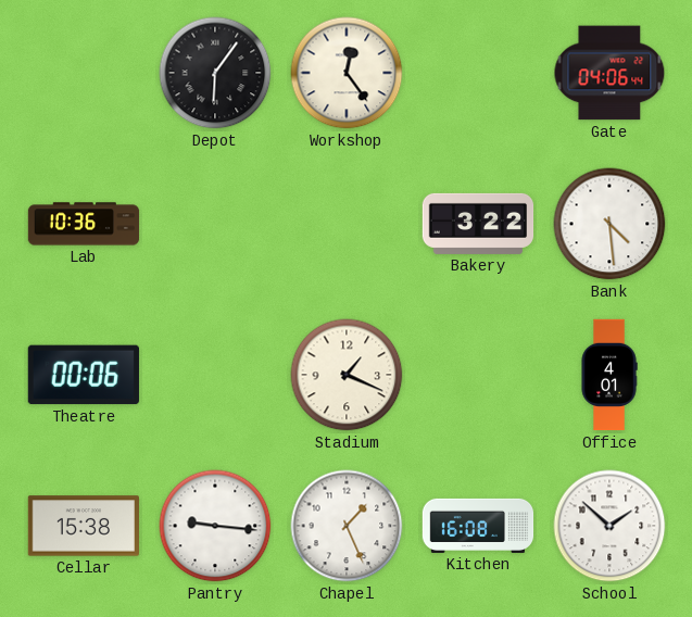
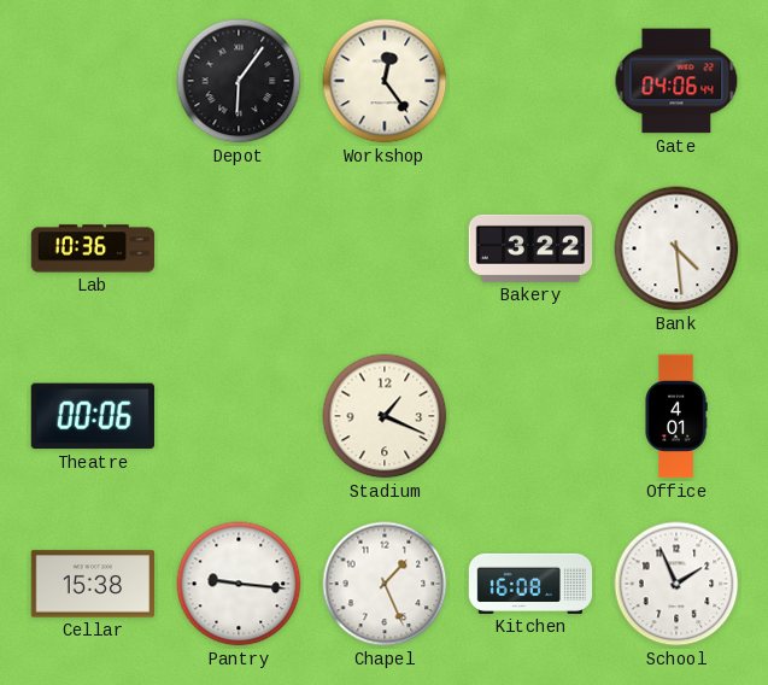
School: 1:52 -> 1:56
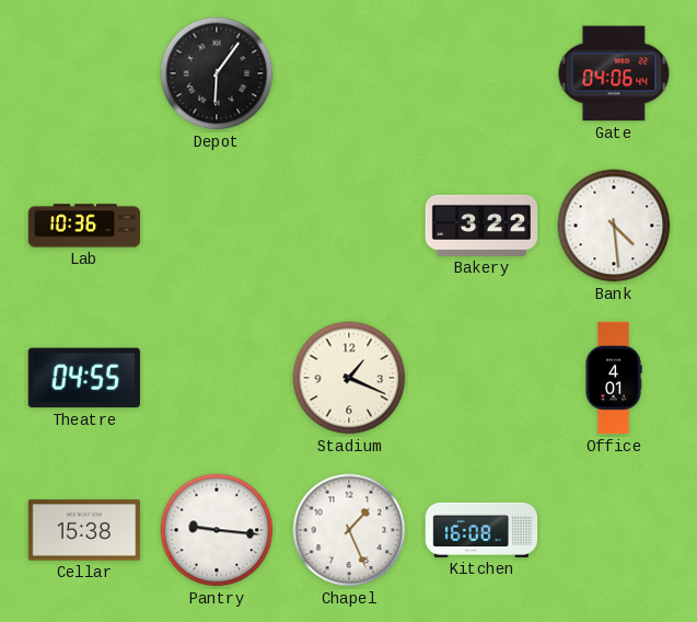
Workshop: 12:24 -> none
Theatre: 00:06 -> 04:55
School: 1:56 -> none
